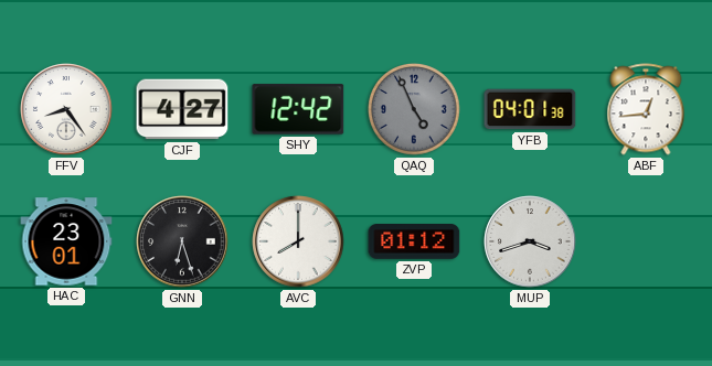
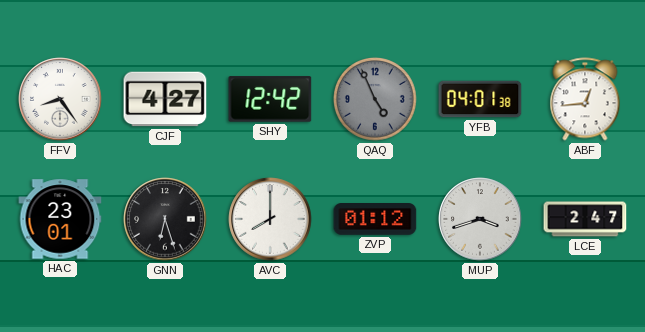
LCE: none -> 2:47
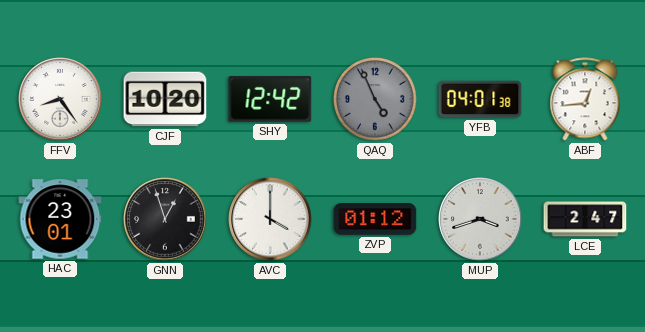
CJF: 4:27 -> 10:20
GNN: 6:27 -> 12:57
AVC: 8:00 -> 4:00
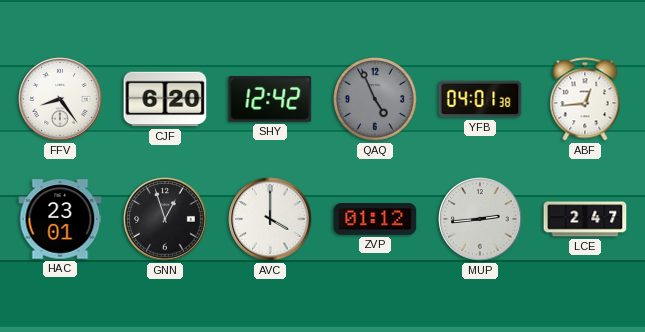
CJF: 10:20 -> 6:20
MUP: 3:42 -> 2:44
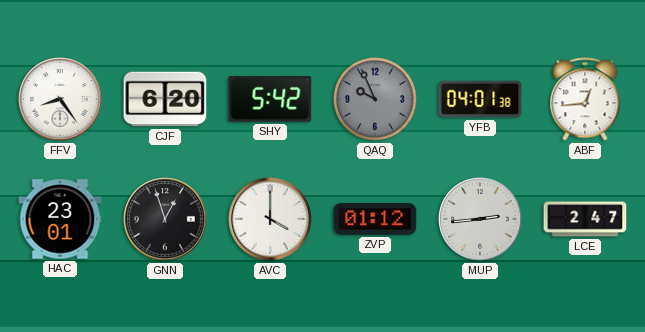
SHY: 12:42 -> 5:42
QAQ: 4:56 -> 9:56
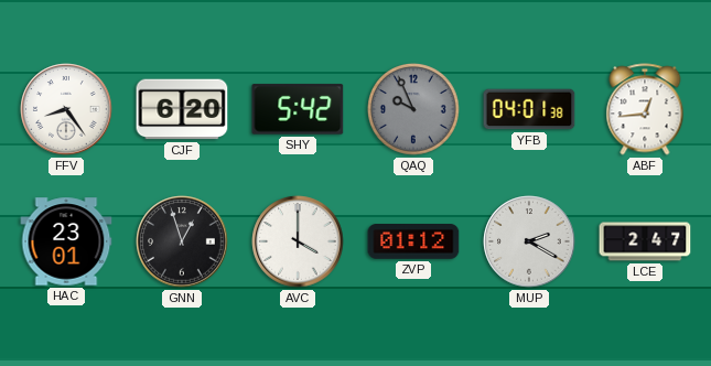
MUP: 2:44 -> 2:20
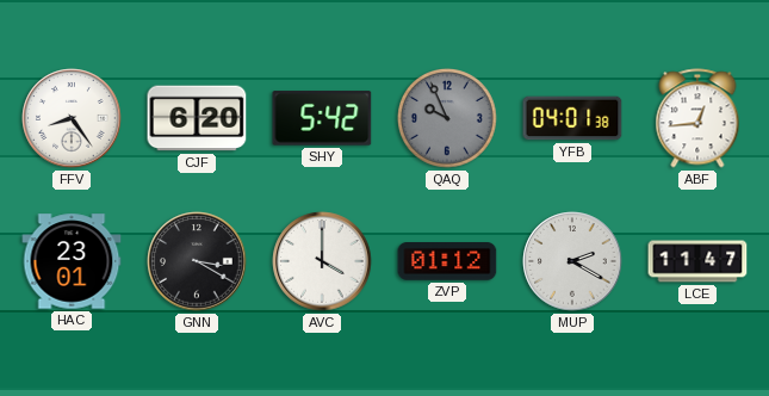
GNN: 12:57 -> 3:20
LCE: 2:47 -> 11:47
